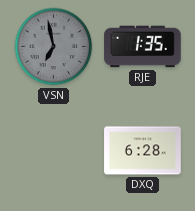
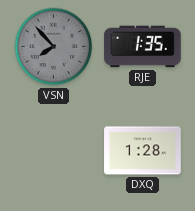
VSN: 6:58 -> 7:53
DXQ: 6:28 -> 1:28
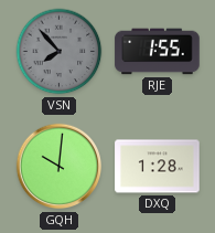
RJE: 1:35 -> 1:55
GQH: none -> 10:01
